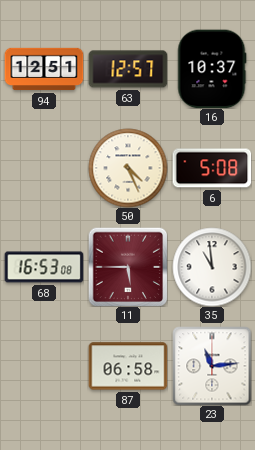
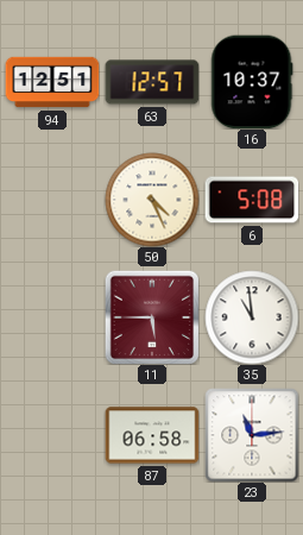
68: 16:53 -> none
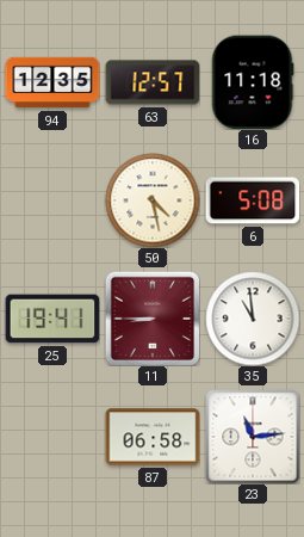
94: 12:51 -> 12:35
16: 10:37 -> 11:18
50: 4:26 -> 4:28
25: none -> 19:41
11: 5:45 -> 8:45
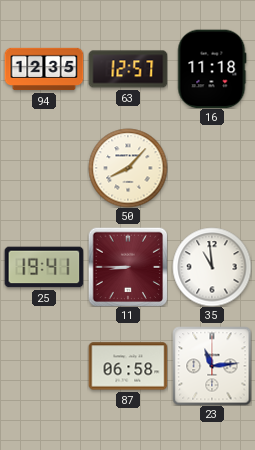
50: 4:28 -> 8:07
6: 5:08 -> none
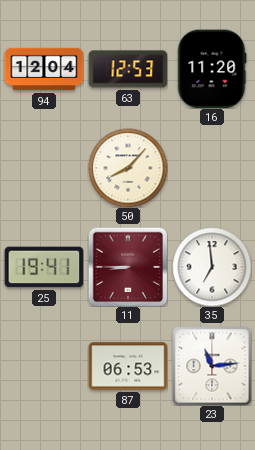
94: 12:35 -> 12:04
63: 12:57 -> 12:53
16: 11:18 -> 11:20
35: 10:59 -> 6:59
87: 06:58 -> 06:53
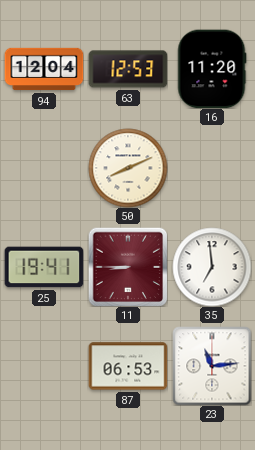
50: 8:07 -> 8:11
